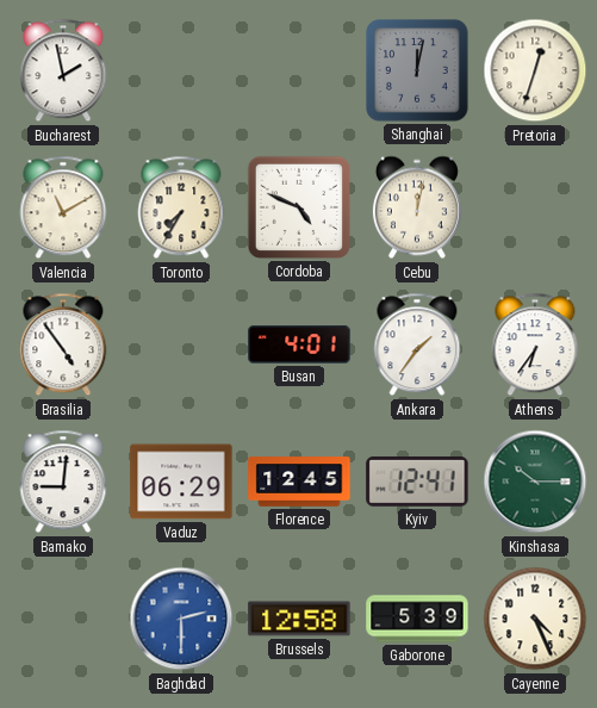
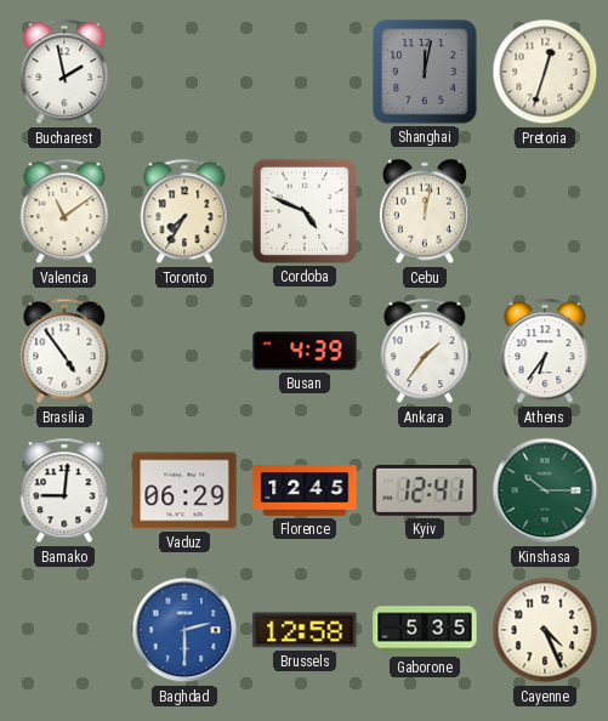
Valencia: 11:10 -> 11:09
Busan: 4:01 -> 4:39
Gaborone: 5:39 -> 5:35
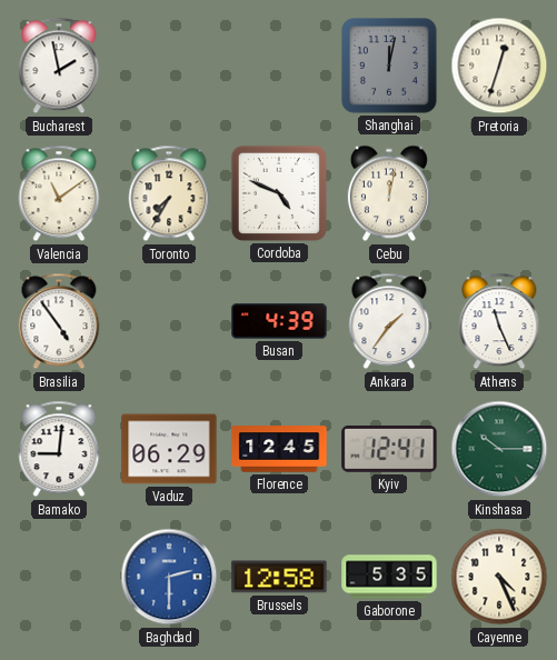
Athens: 6:36 -> 11:26
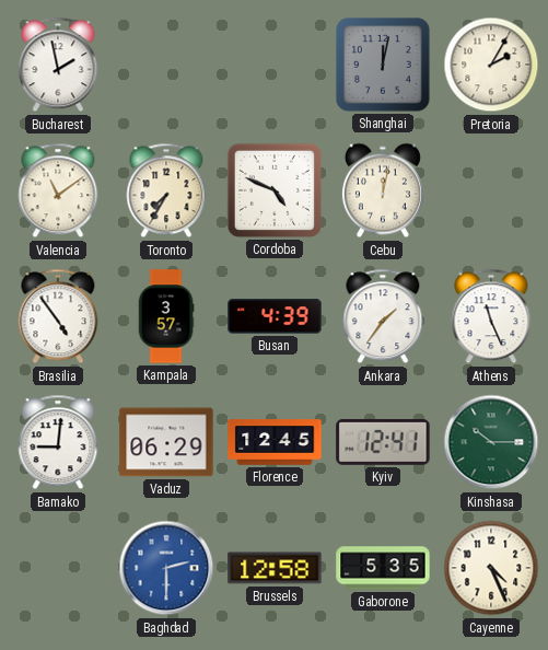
Pretoria: 12:33 -> 2:05
Kampala: none -> 3:57
